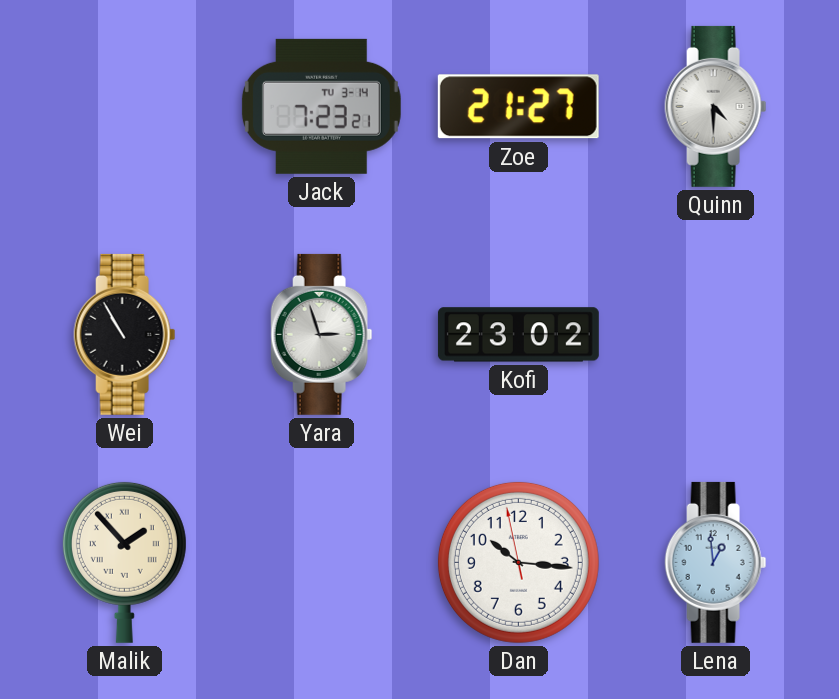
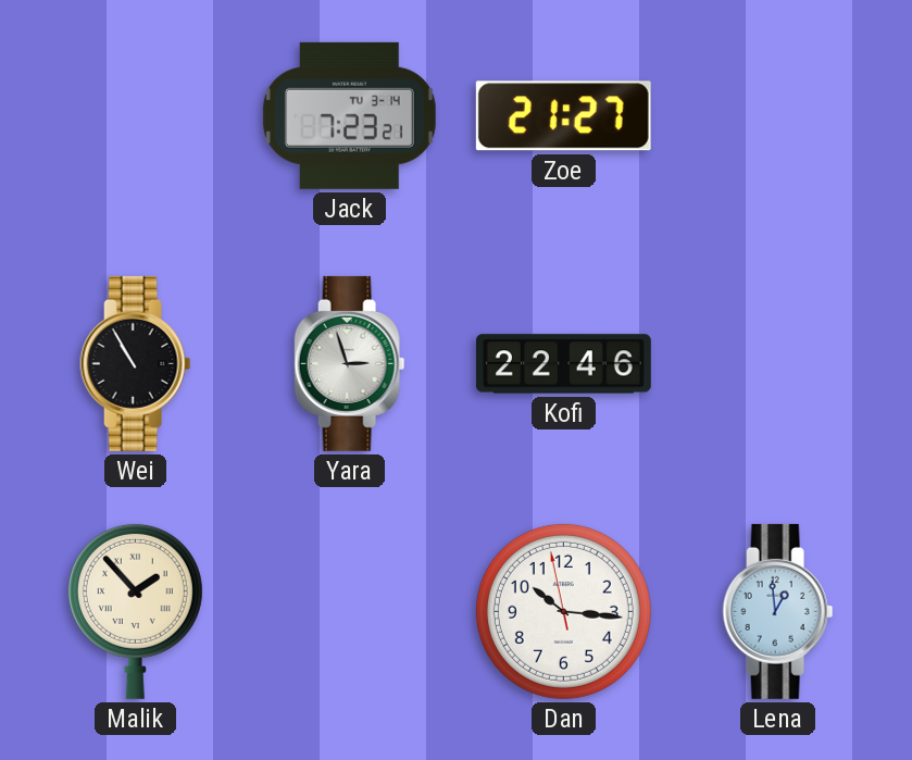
Quinn: 4:30 -> none
Kofi: 23:02 -> 22:46
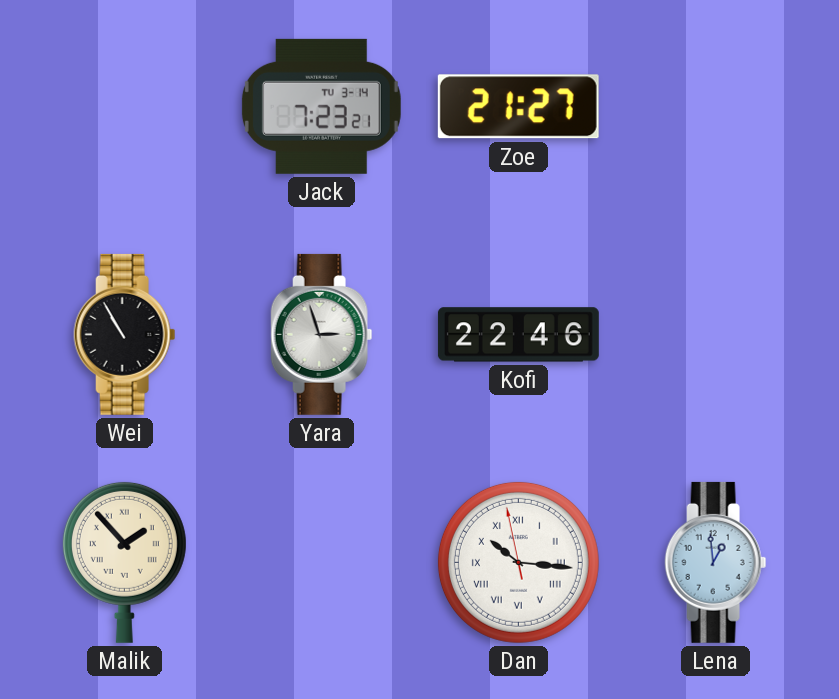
Dan numerals: Arabic -> Roman
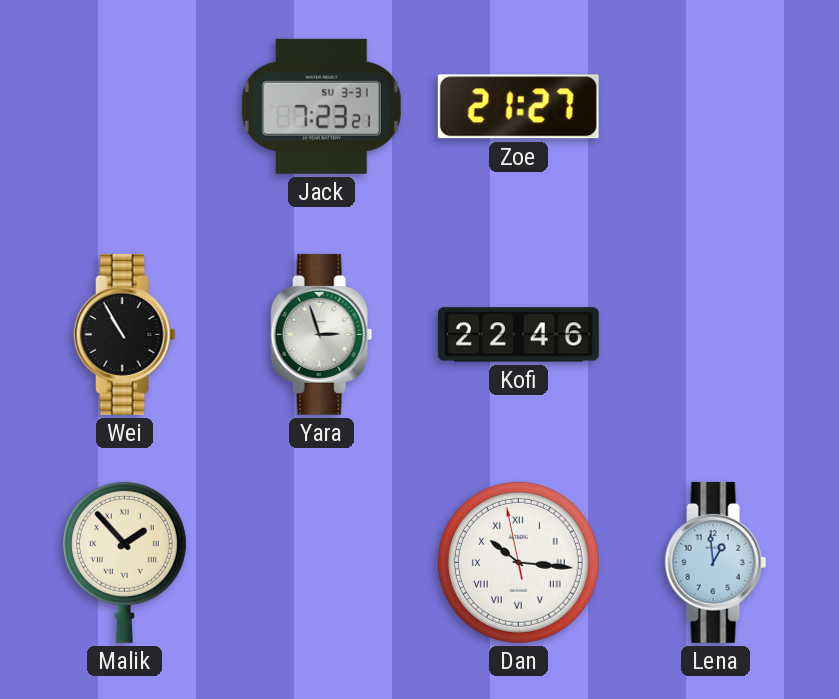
Jack date: TU 3-14 -> SU 3-31
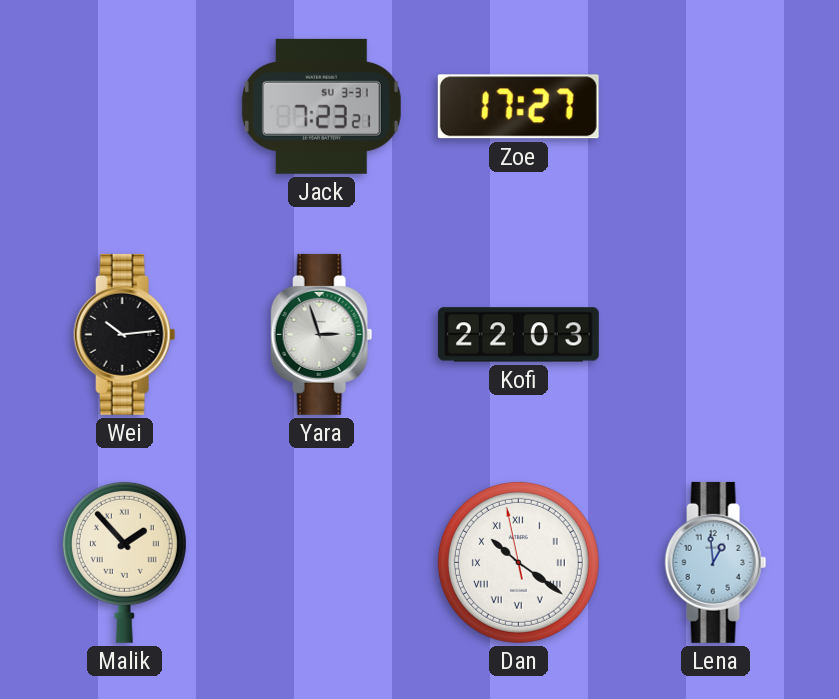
Zoe: 21:27 -> 17:27
Wei: 10:55 -> 10:14
Kofi: 22:46 -> 22:03
Dan: 10:15 -> 10:20
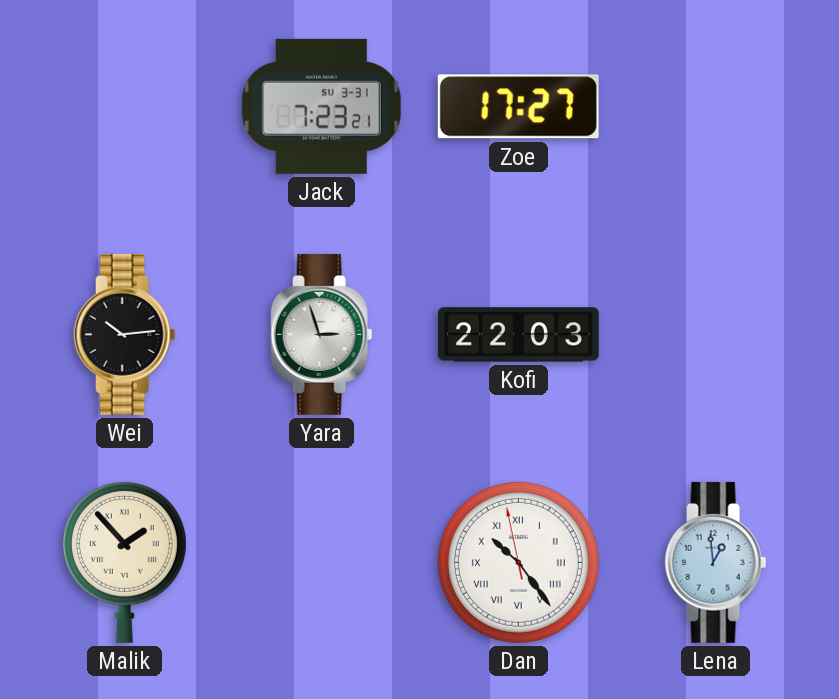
Dan: 10:20 -> 10:23
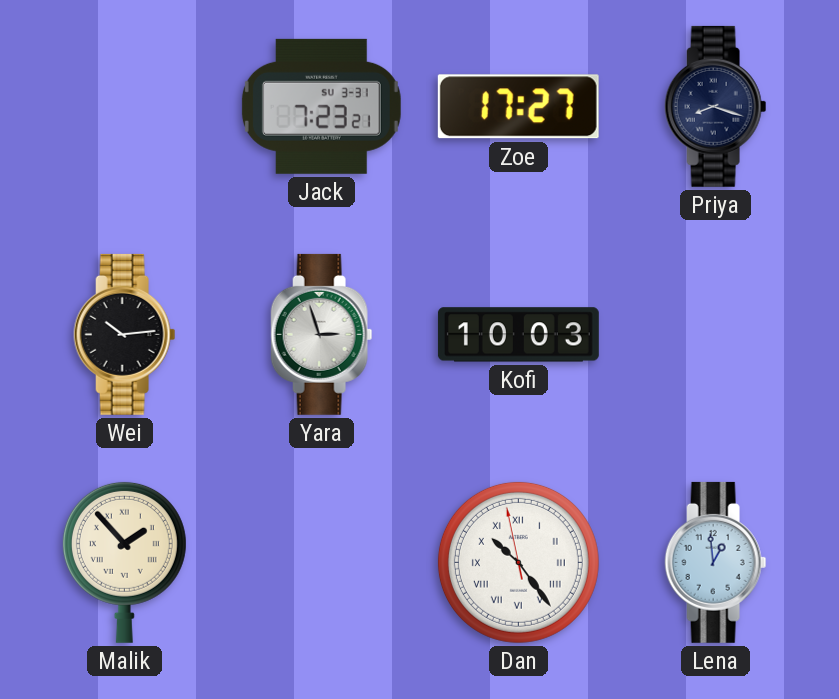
Priya: none -> 8:18
Kofi: 22:03 -> 10:03
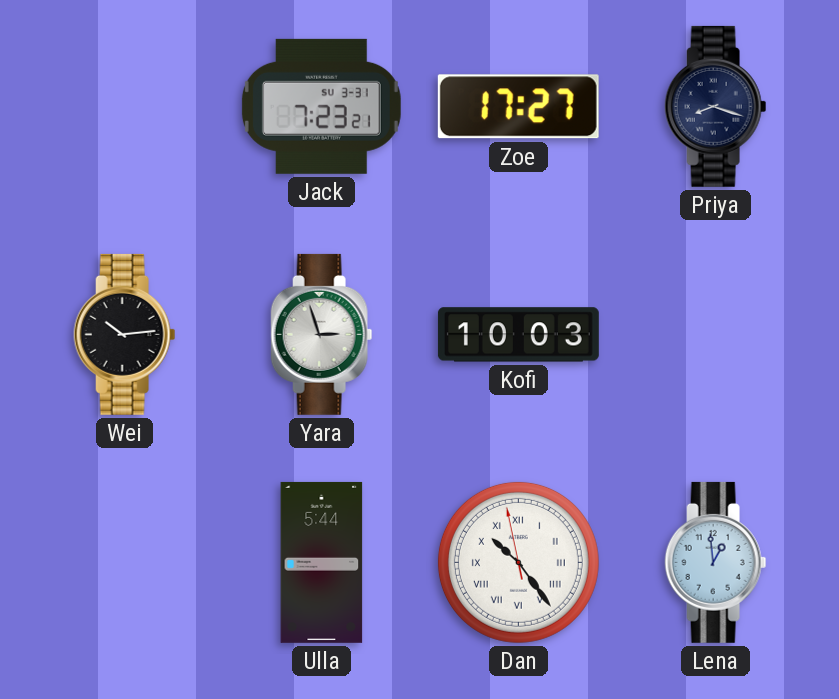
Malik: 1:53 -> none
Ulla: none -> 5:44
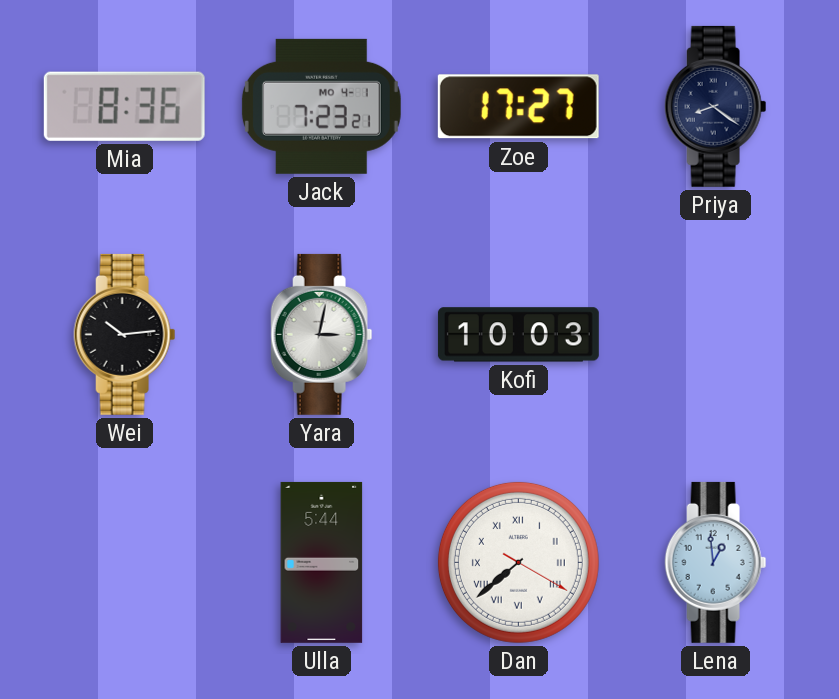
Mia: none -> 8:36
Jack date: SU 3-31 -> MO 4-1
Priya: 8:18 -> 8:21
Yara: 2:57 -> 3:02
Dan: 10:23 -> 7:38
